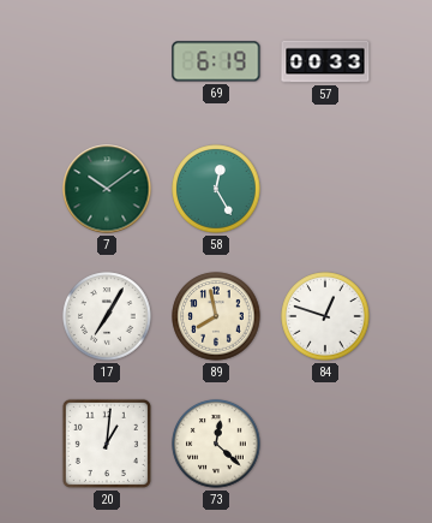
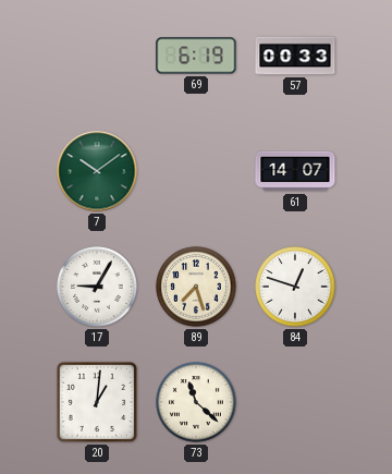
58: 12:25 -> none
61: none -> 14:07
17: 7:05 -> 9:05
89: 7:58 -> 7:27
73: 12:22 -> 11:22
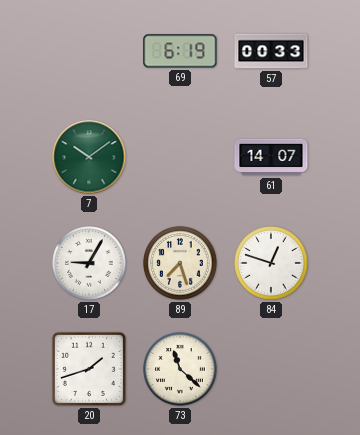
20: 1:01 -> 1:42
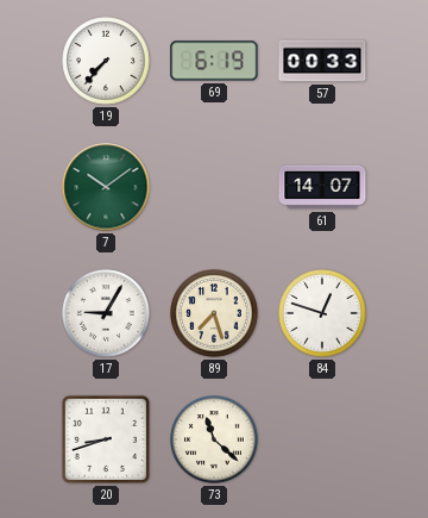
19: none -> 7:37
20: 1:42 -> 8:42
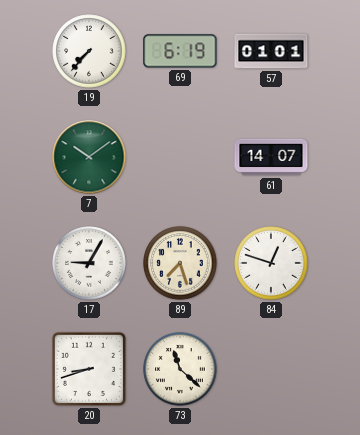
57: 00:33 -> 01:01
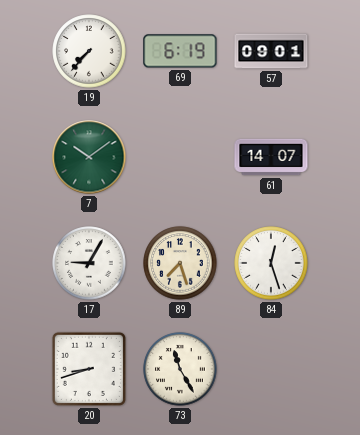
57: 01:01 -> 09:01
84: 12:48 -> 12:27
73: 11:22 -> 11:25
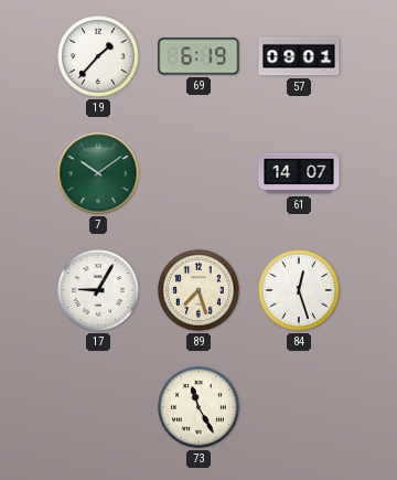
19: 7:37 -> 1:37
20: 8:42 -> none
